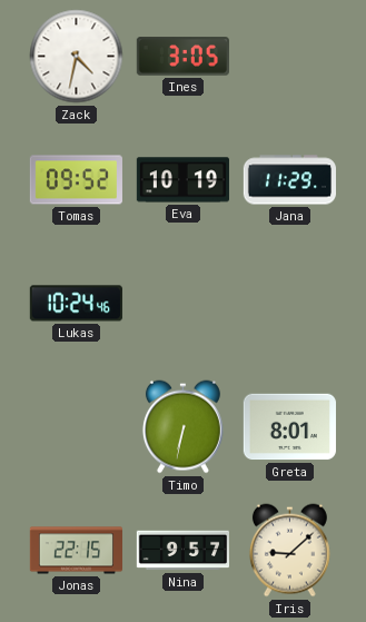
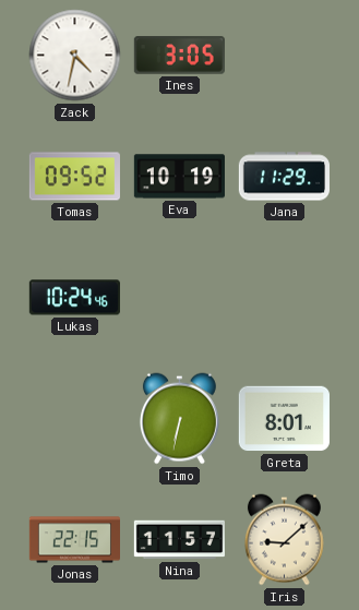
Nina: 9:57 -> 11:57
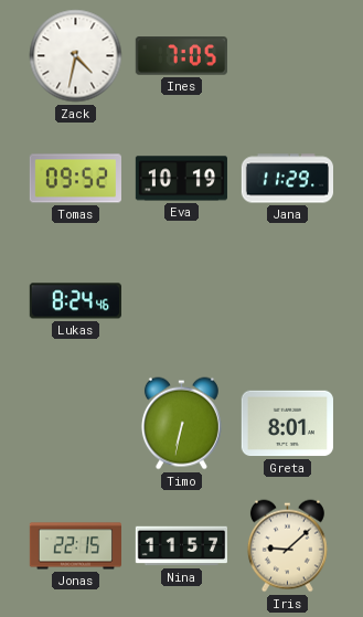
Ines: 3:05 -> 7:05
Lukas: 10:24 -> 8:24
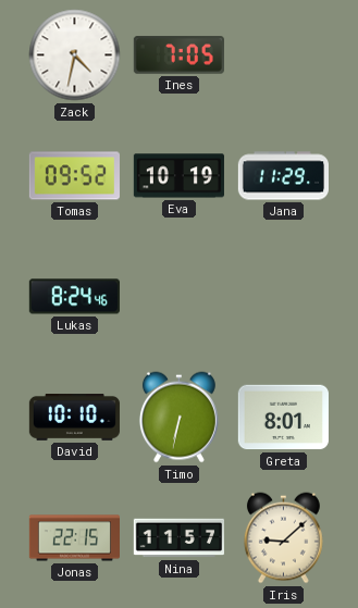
David: none -> 10:10
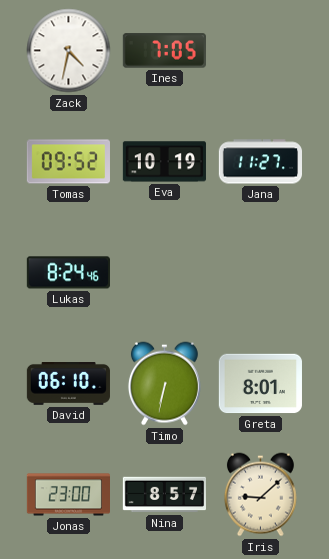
Jana: 11:29 -> 11:27
David: 10:10 -> 06:10
Jonas: 22:15 -> 23:00
Nina: 11:57 -> 8:57
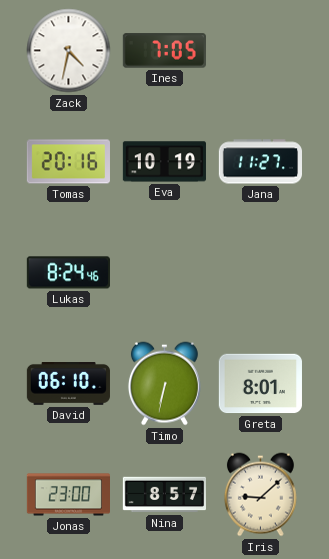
Tomas: 09:52 -> 20:16
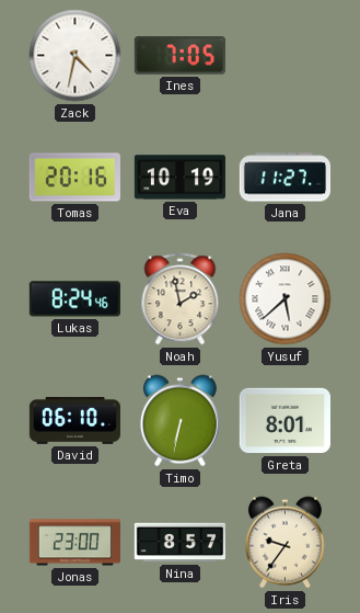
Noah: none -> 1:58
Yusuf: none -> 5:38
Iris: 9:08 -> 9:36
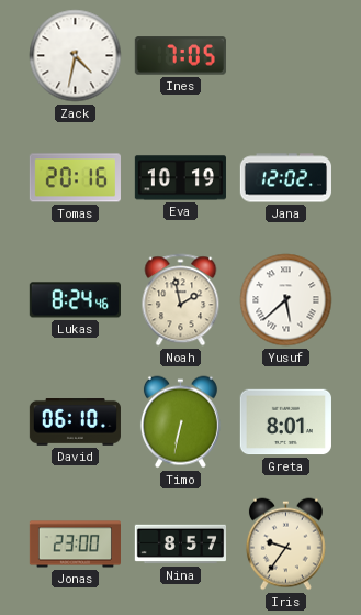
Jana: 11:27 -> 12:02
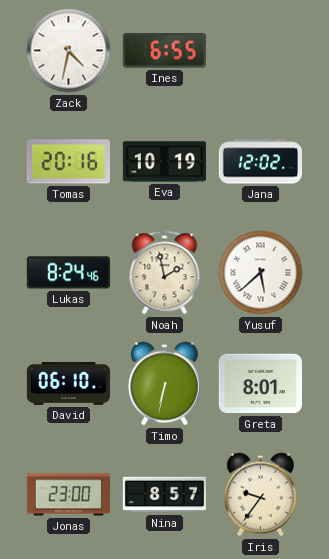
Ines: 7:05 -> 6:55
